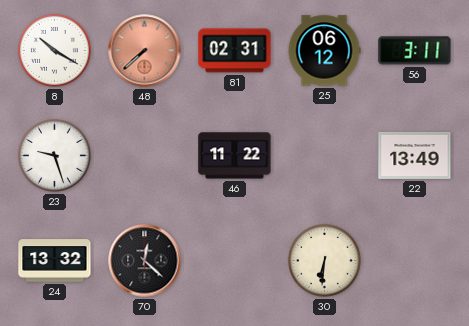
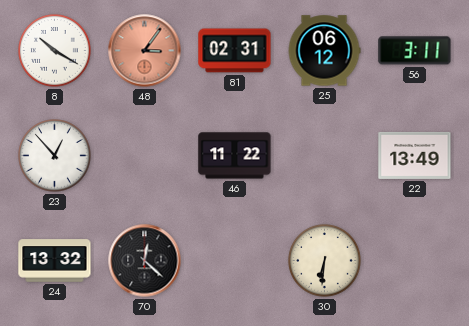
48: 7:38 -> 3:06
23: 9:27 -> 12:53
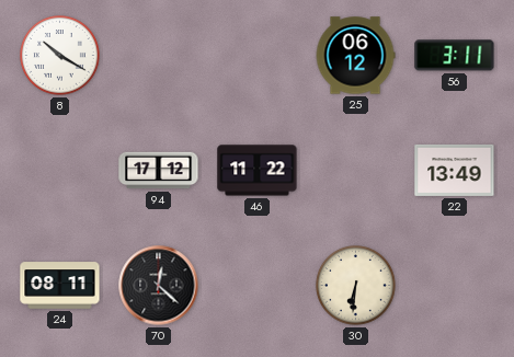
48: 3:06 -> none
81: 02:31 -> none
23: 12:53 -> none
94: none -> 17:12
24: 13:32 -> 08:11
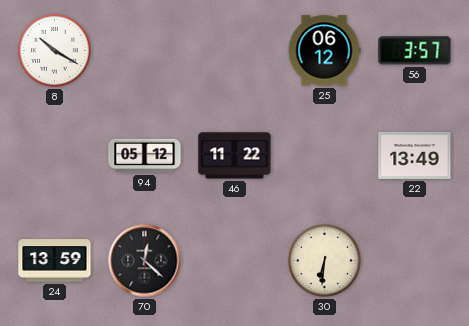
56: 3:11 -> 3:57
94: 17:12 -> 05:12
24: 08:11 -> 13:59
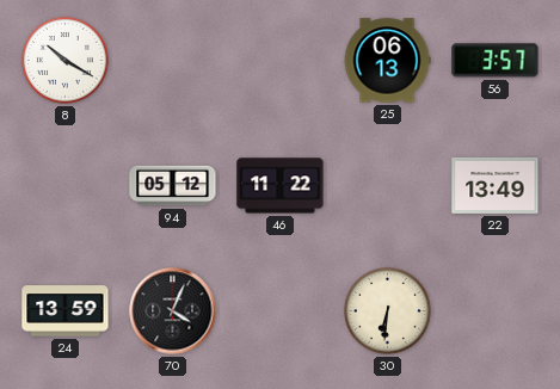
25: 06:12 -> 06:13
70: 12:22 -> 4:04
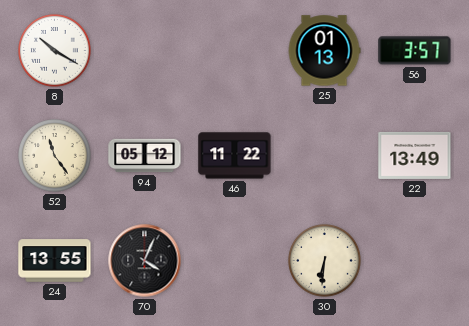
25: 06:13 -> 01:13
52: none -> 11:24
24: 13:59 -> 13:55
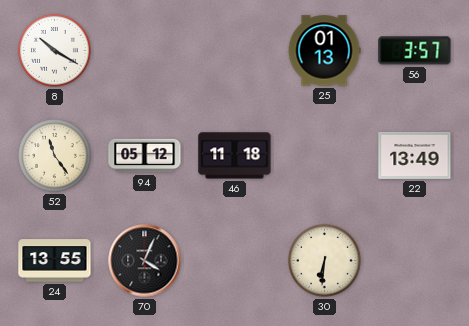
46: 11:22 -> 11:18
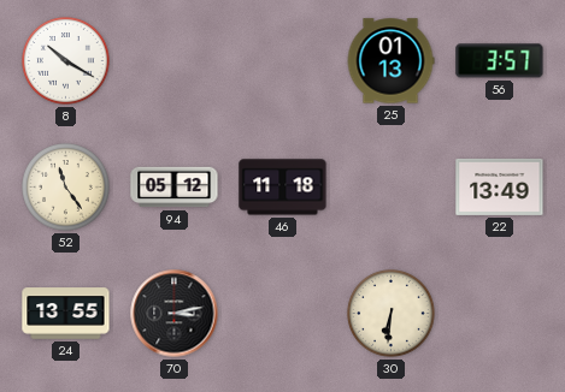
70: 4:04 -> 3:13
